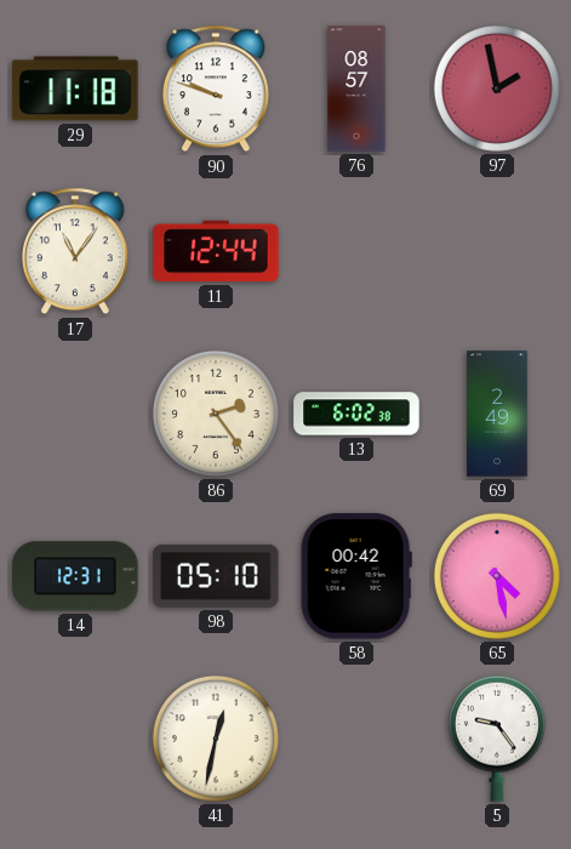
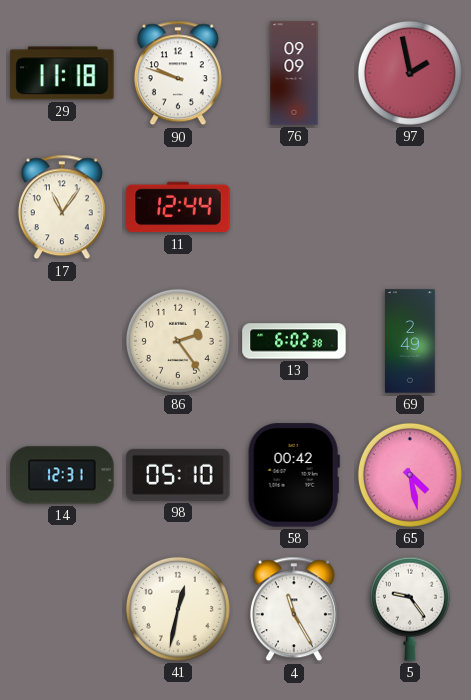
76: 08:57 -> 09:09
4: none -> 11:25
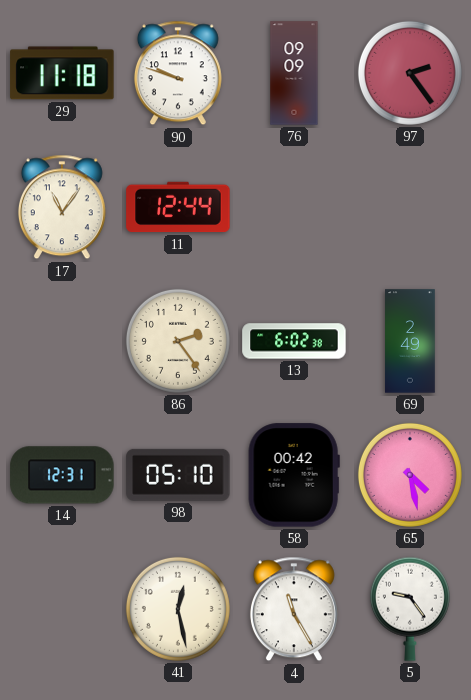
97: 1:58 -> 2:24
41: 12:32 -> 12:28
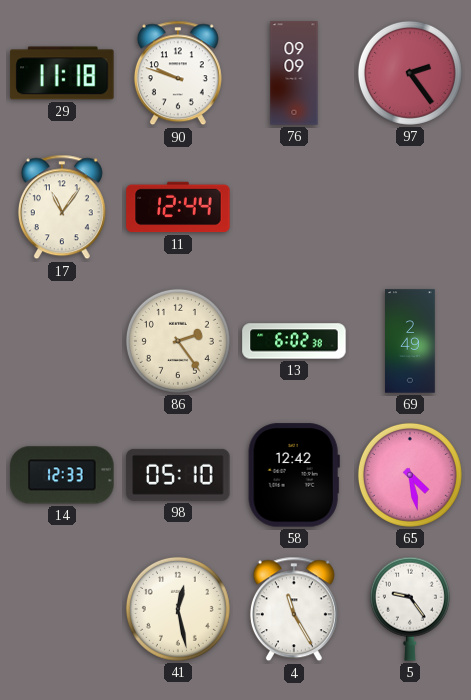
14: 12:31 -> 12:33
58: 00:42 -> 12:42
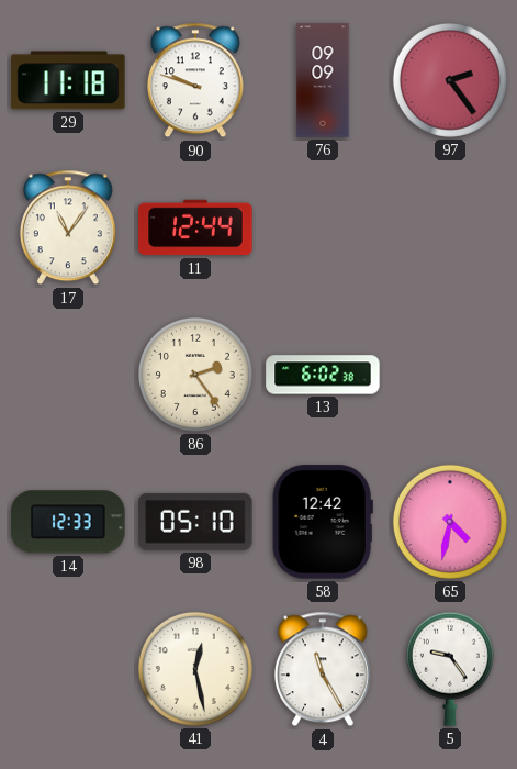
69: 2:49 -> none
65: 4:28 -> 4:32
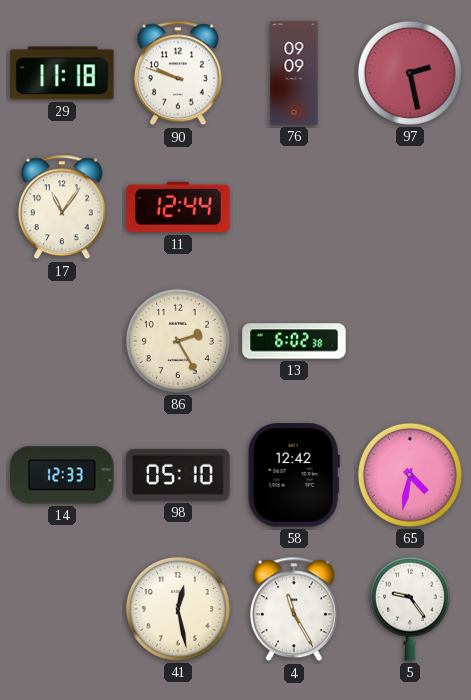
97: 2:24 -> 2:28
86: 2:24 -> 2:25
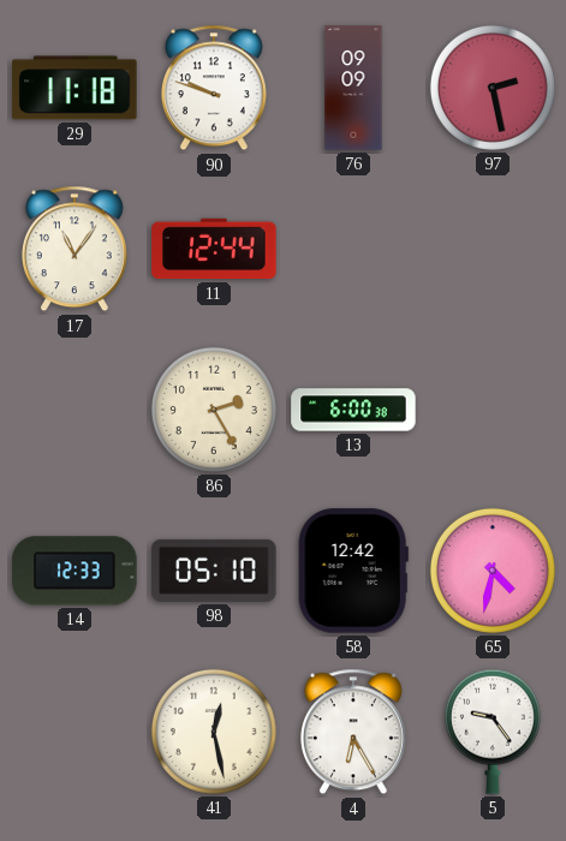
13: 6:02 -> 6:00
4: 11:25 -> 6:25
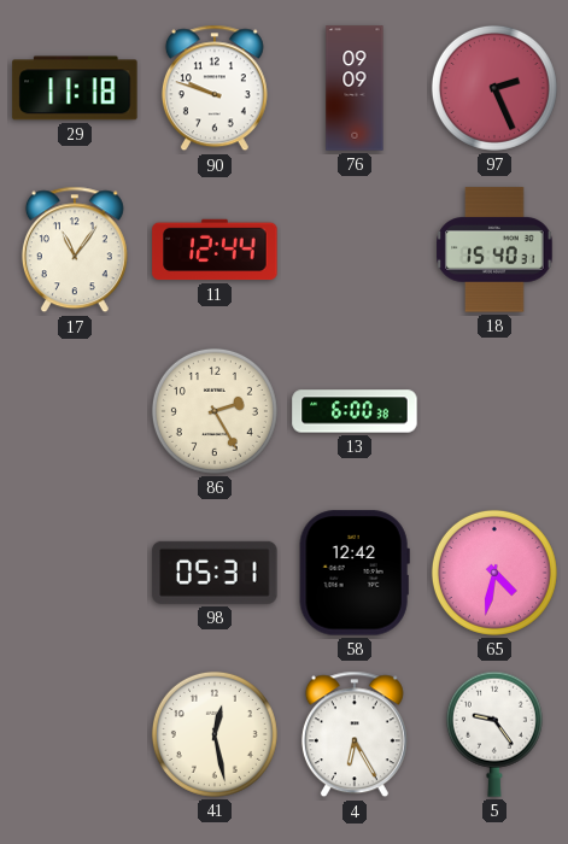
97: 2:28 -> 2:26
18: none -> 15:40
14: 12:33 -> none
98: 05:10 -> 05:31
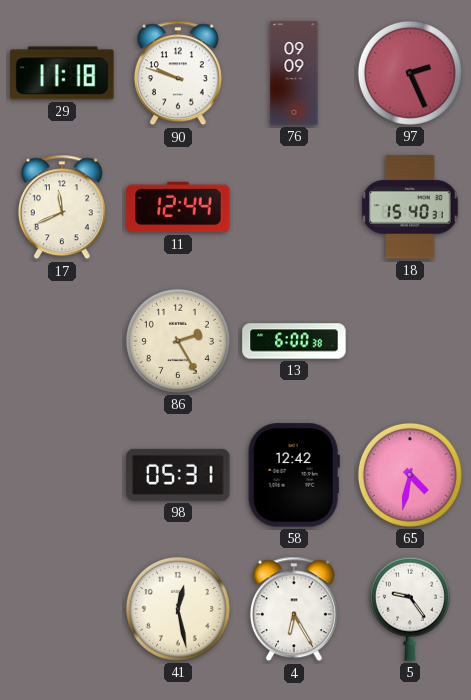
17: 11:06 -> 11:41
